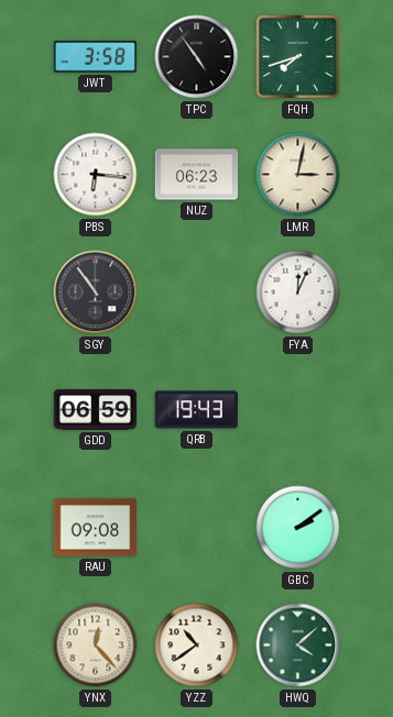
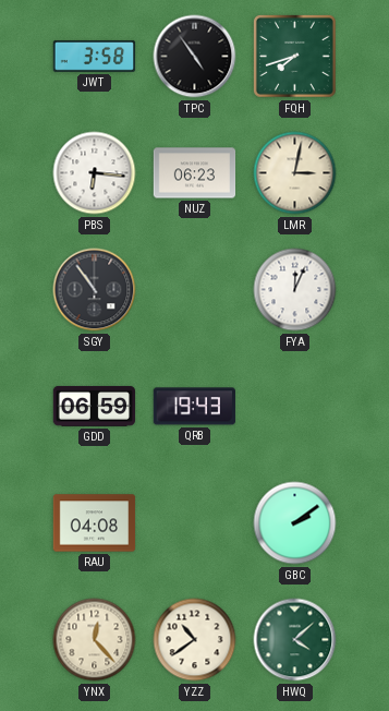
RAU: 09:08 -> 04:08
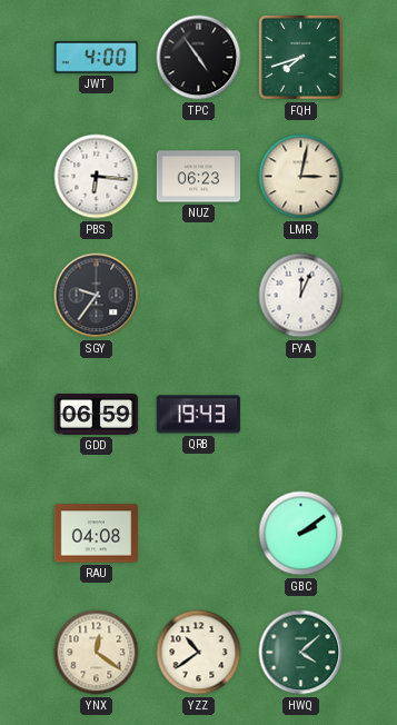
JWT: 3:58 -> 4:00
SGY: 10:54 -> 9:36
YNX: 12:23 -> 12:21
